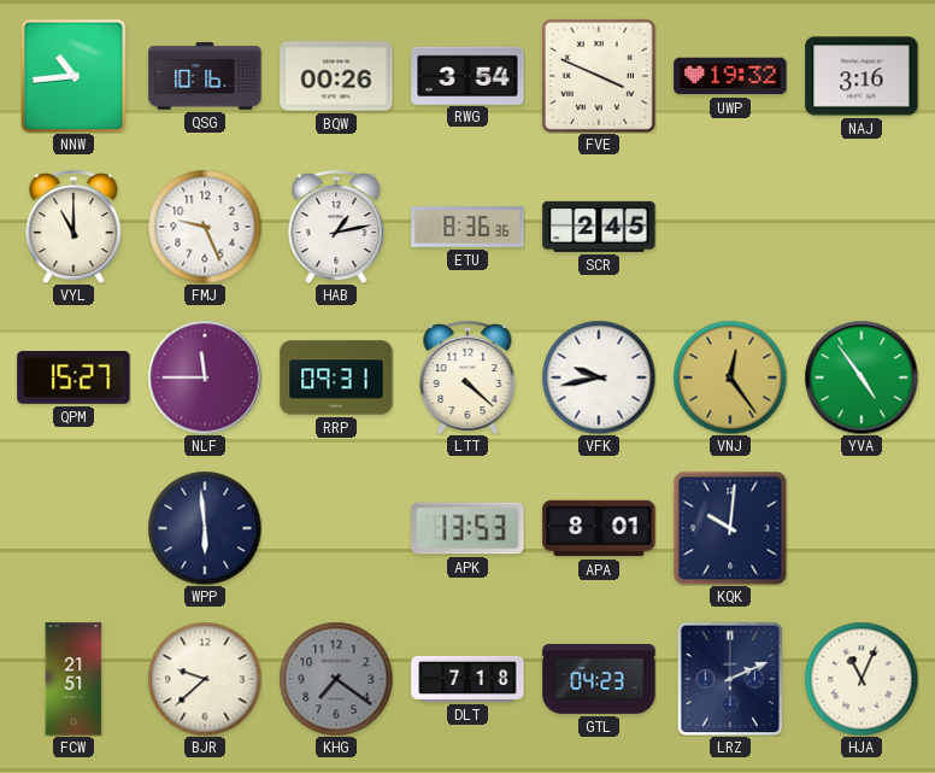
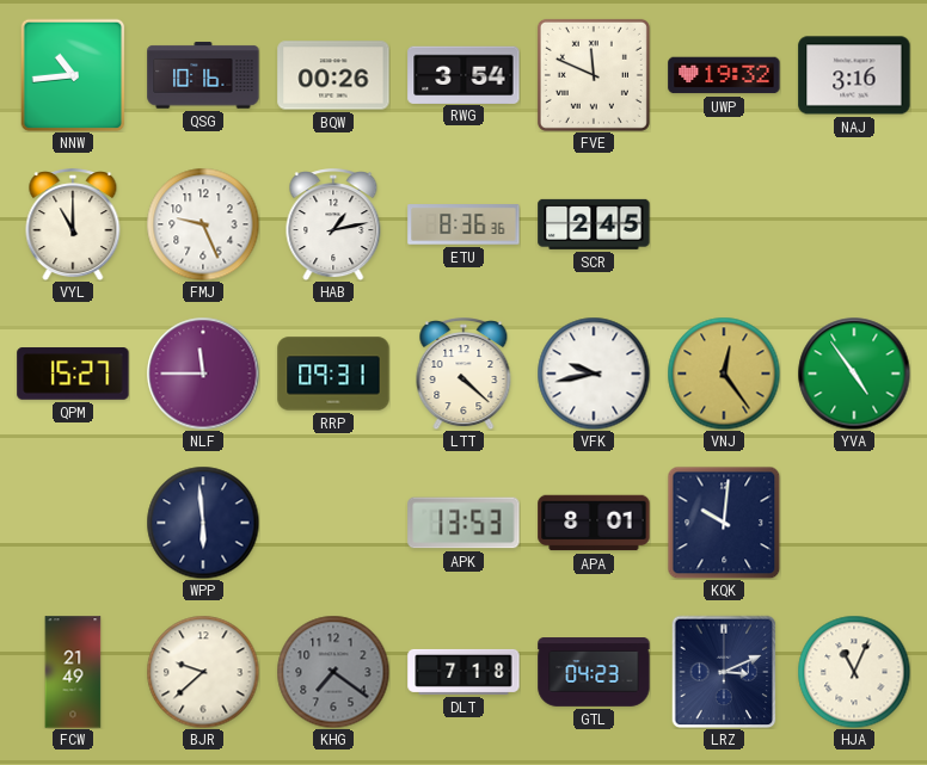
FVE: 3:49 -> 11:49
FCW: 21:51 -> 21:49
LRZ: 2:11 -> 3:11
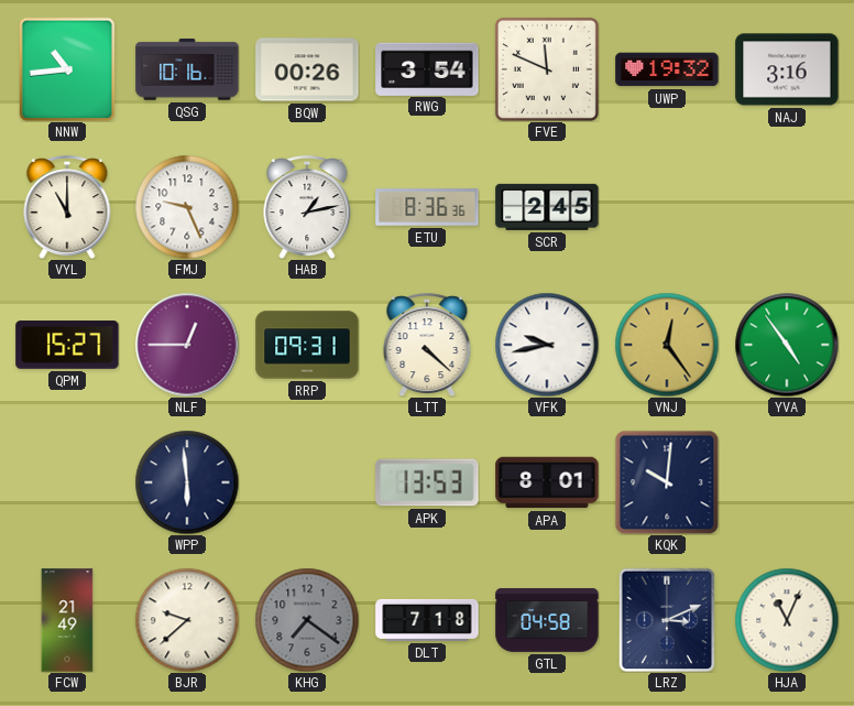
NLF: 11:45 -> 12:45
GTL: 04:23 -> 04:58
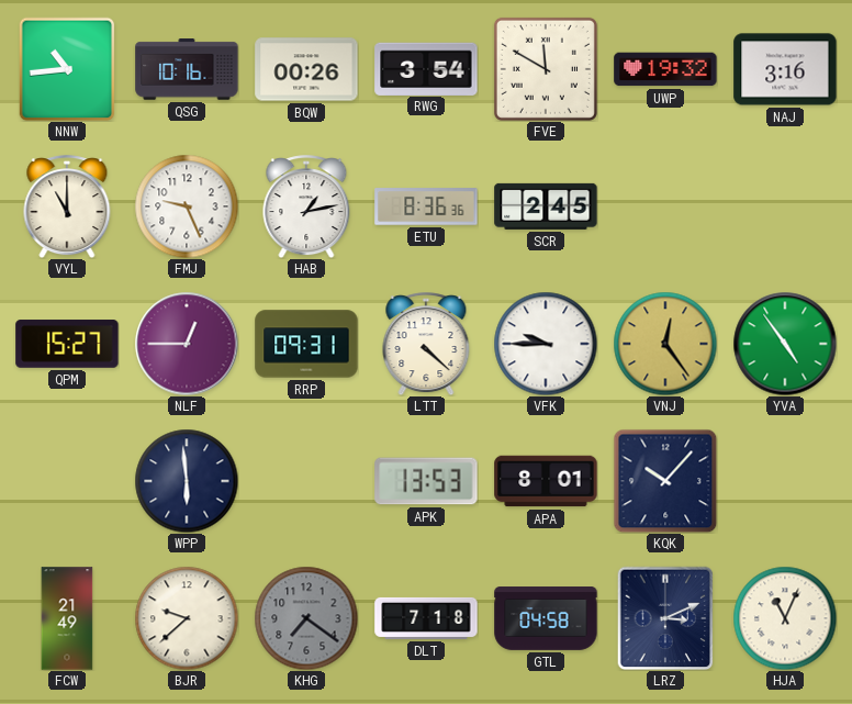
FVE: 11:49 -> 11:50
VFK: 9:43 -> 9:45
KQK: 10:01 -> 10:07
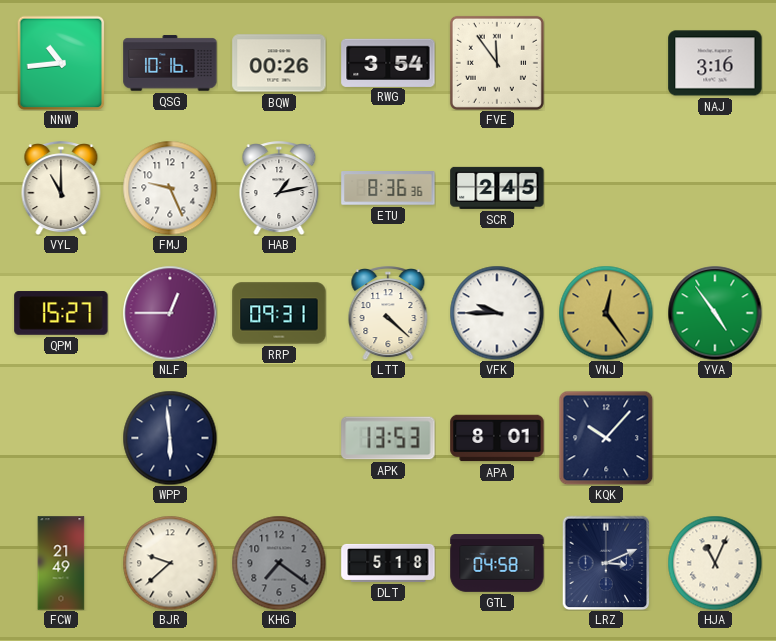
FVE: 11:50 -> 11:54
UWP: 19:32 -> none
DLT: 7:18 -> 5:18
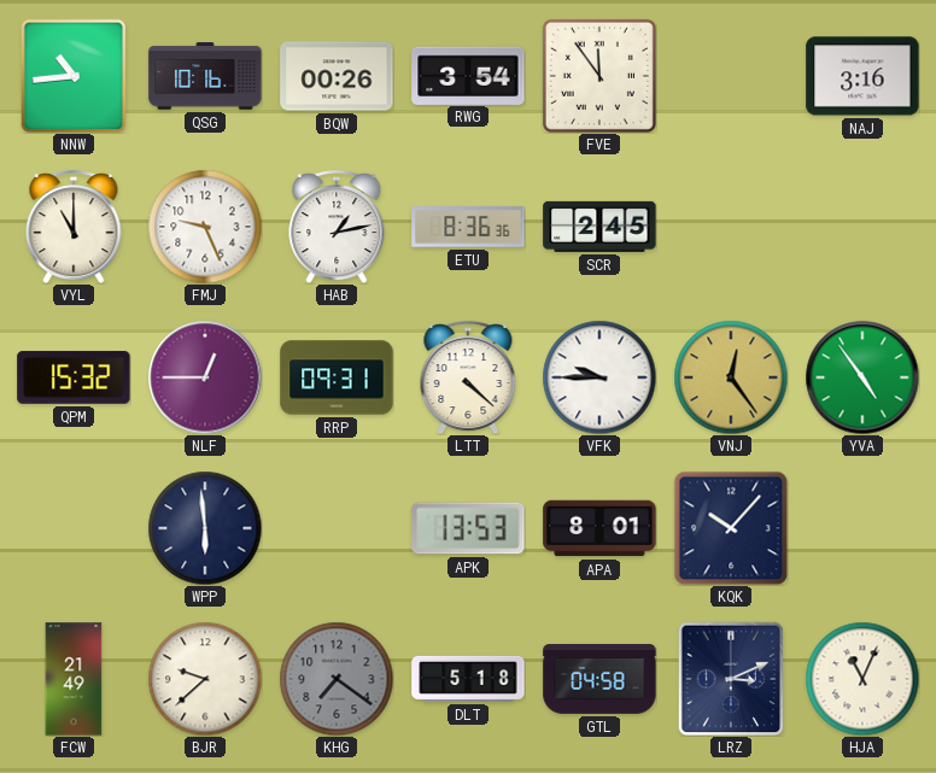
QPM: 15:27 -> 15:32
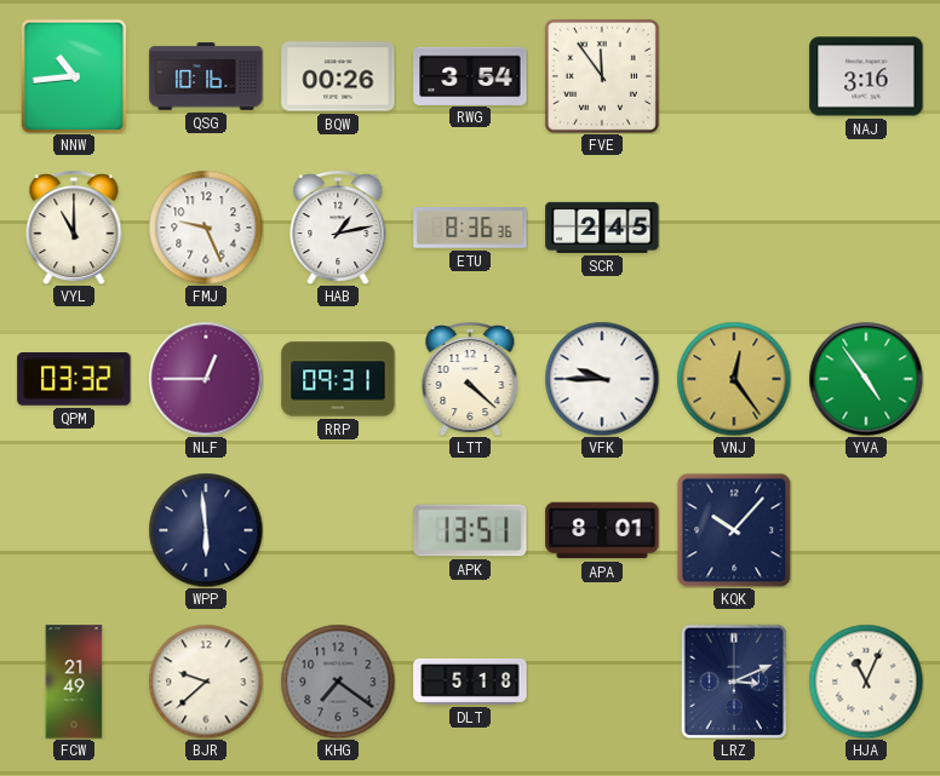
QPM: 15:32 -> 03:32
APK: 13:53 -> 13:51
GTL: 04:58 -> none
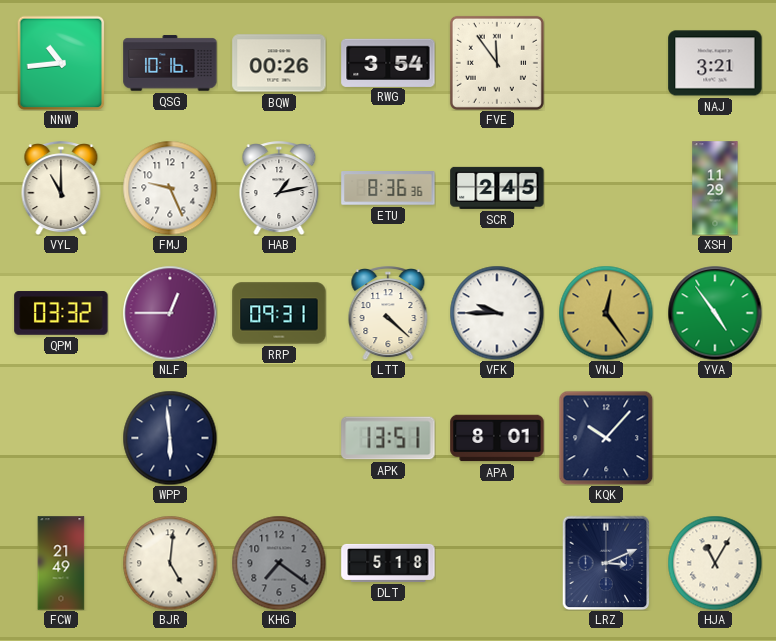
NAJ: 3:16 -> 3:21
XSH: none -> 11:29
BJR: 9:38 -> 5:01
HJA: 11:04 -> 11:05
